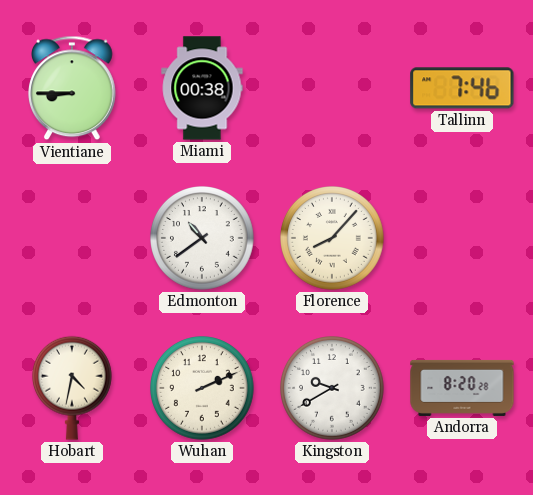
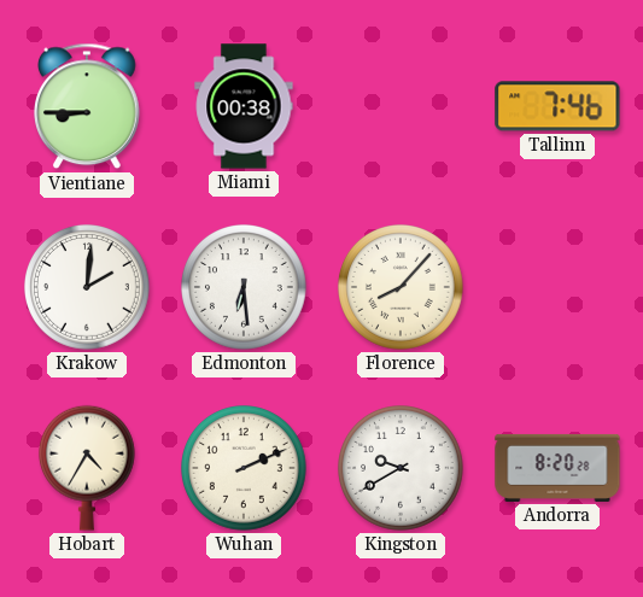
Krakow: none -> 2:01
Edmonton: 10:39 -> 6:29
Hobart: 4:32 -> 4:35
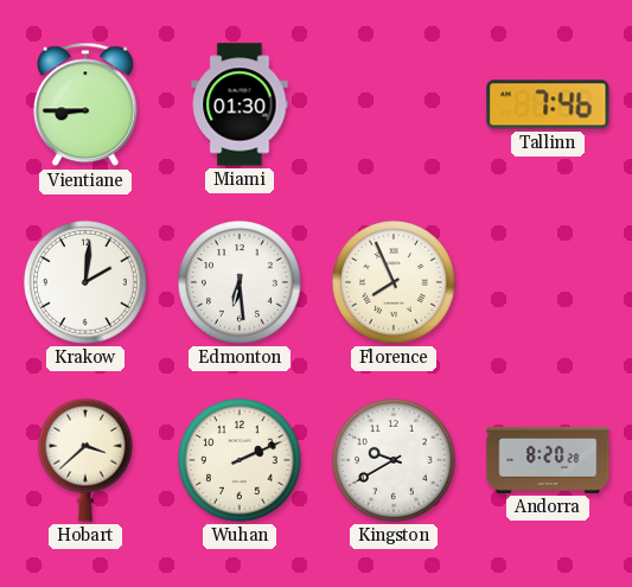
Miami: 00:38 -> 01:30
Florence: 8:07 -> 7:56
Hobart: 4:35 -> 3:38
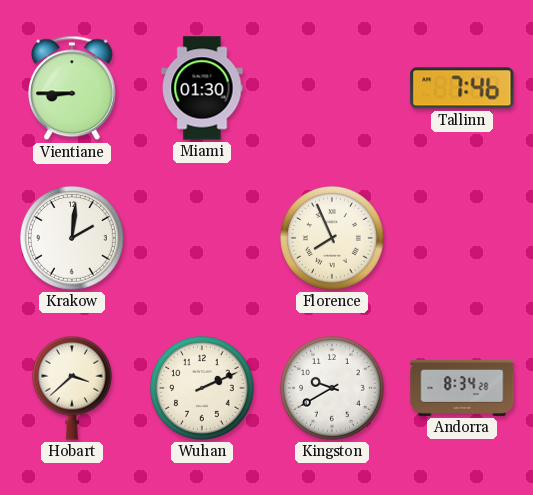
Edmonton: 6:29 -> none
Andorra: 8:20 -> 8:34
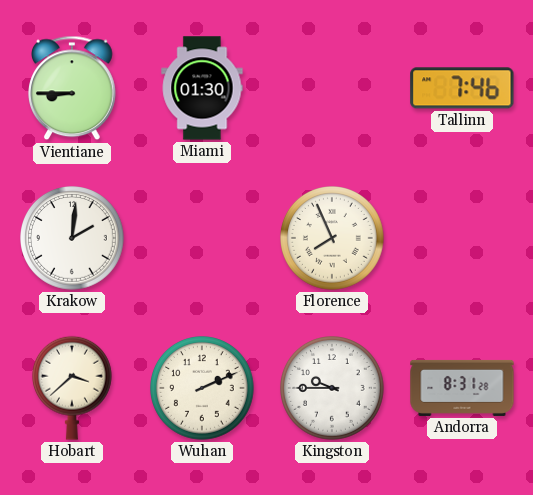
Kingston: 9:40 -> 9:45
Andorra: 8:34 -> 8:31
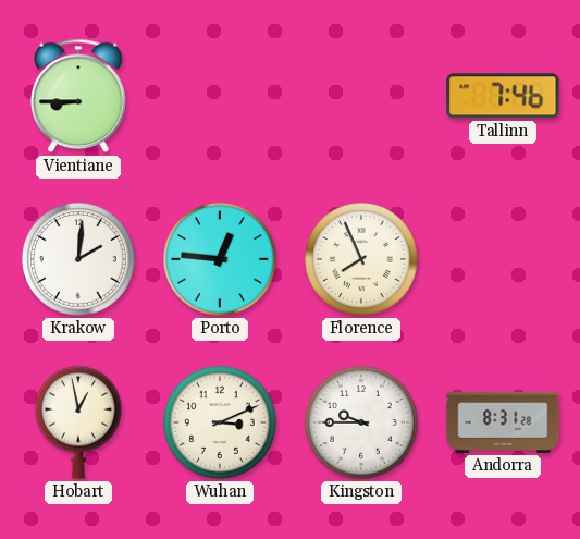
Miami: 01:30 -> none
Porto: none -> 12:46
Hobart: 3:38 -> 12:58
Wuhan: 2:11 -> 3:11
